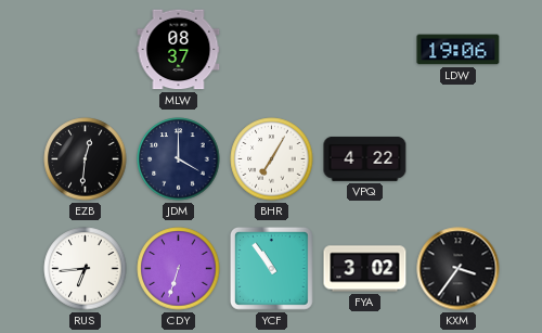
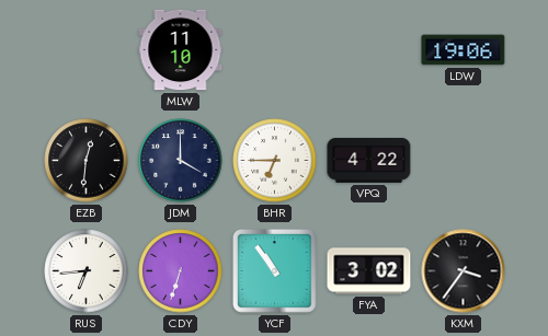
MLW: 08:37 -> 11:10
BHR: 7:05 -> 6:45
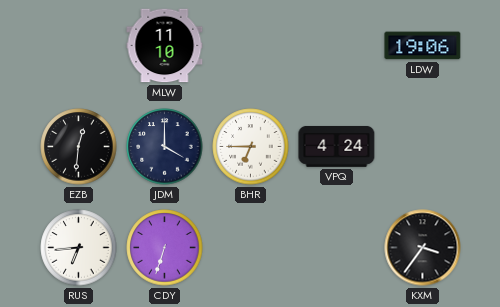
VPQ: 4:22 -> 4:24
YCF: 10:54 -> none
FYA: 3:02 -> none
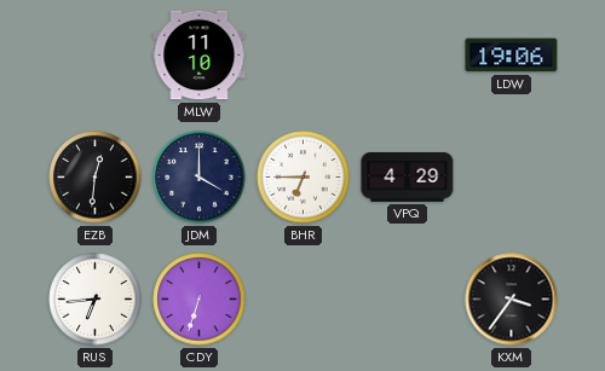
VPQ: 4:24 -> 4:29
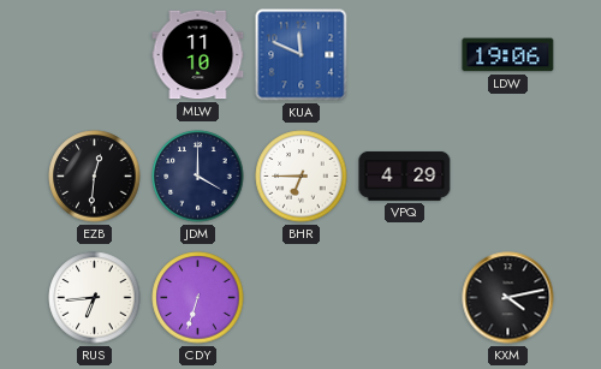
KUA: none -> 11:49
KXM: 3:36 -> 4:13
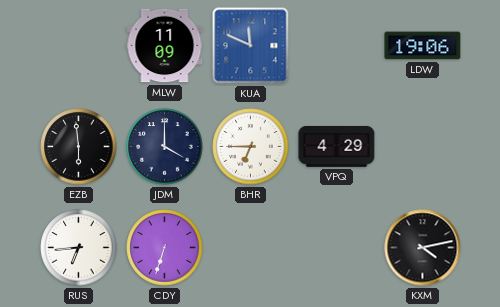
MLW: 11:10 -> 11:09
EZB: 12:31 -> 5:59
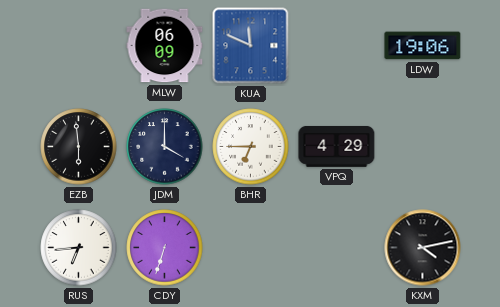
MLW: 11:09 -> 06:09
